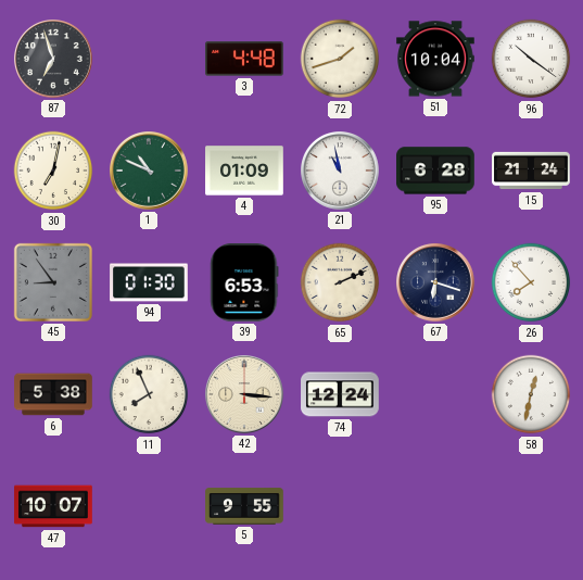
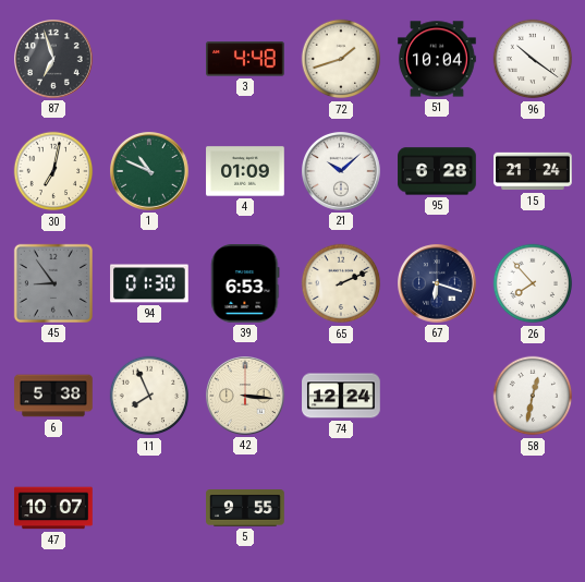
21: 10:58 -> 10:08
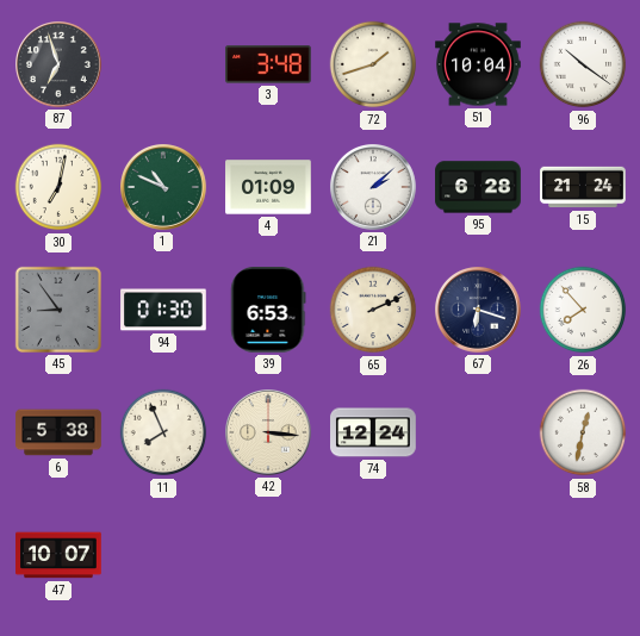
3: 4:48 -> 3:48
21: 10:08 -> 2:08
5: 9:55 -> none
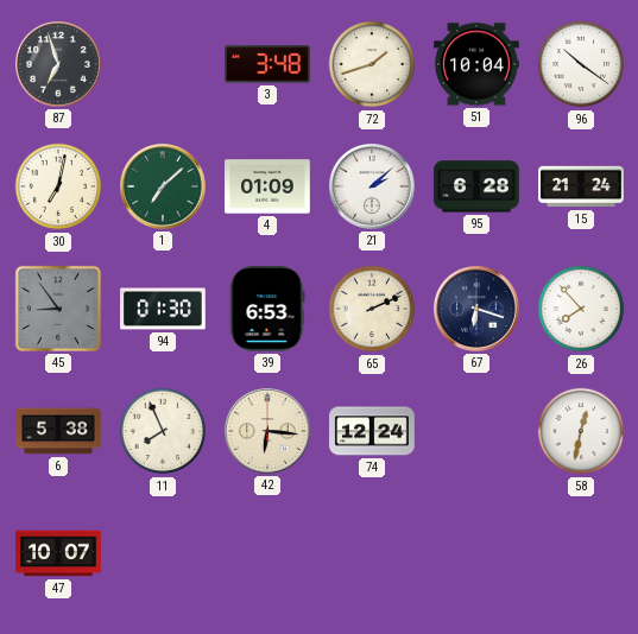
1: 10:49 -> 7:08
42: 3:16 -> 6:16
